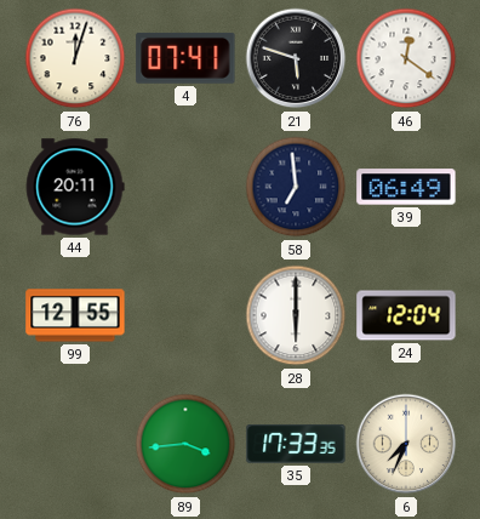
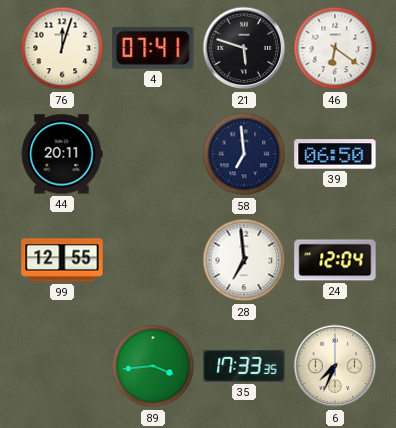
46: 12:21 -> 6:21
39: 06:49 -> 06:50
28: 6:00 -> 6:59
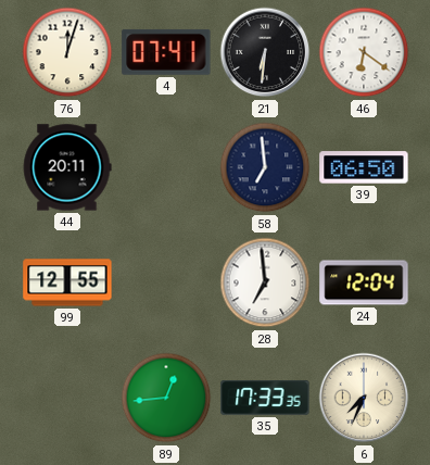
21: 5:48 -> 6:31
89: 3:44 -> 12:44
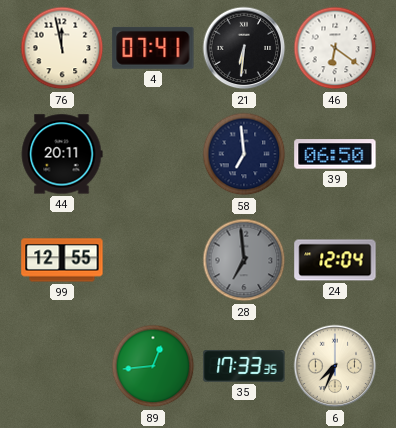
76: 12:03 -> 11:58
28 dial: white -> grey
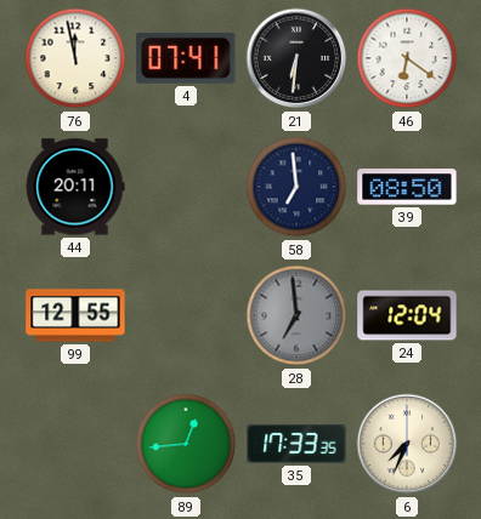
39: 06:50 -> 08:50
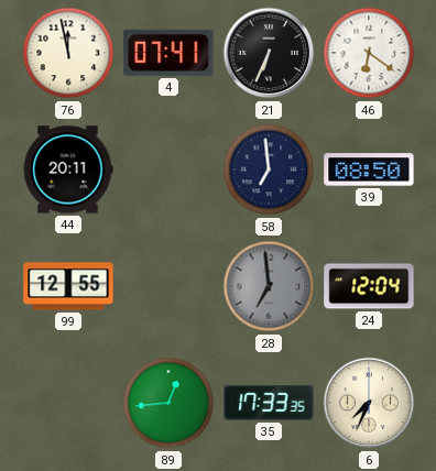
21: 6:31 -> 6:34
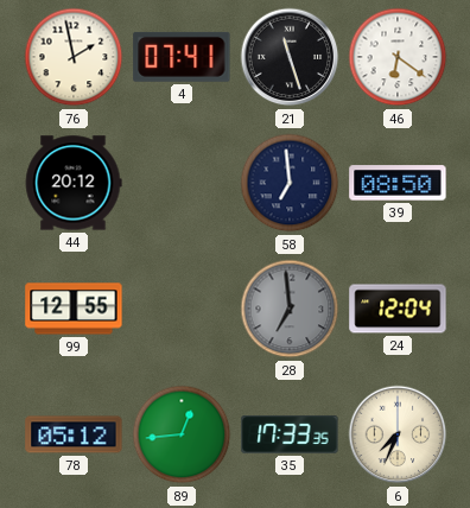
76: 11:58 -> 1:58
21: 6:34 -> 11:27
44: 20:11 -> 20:12
78: none -> 05:12
